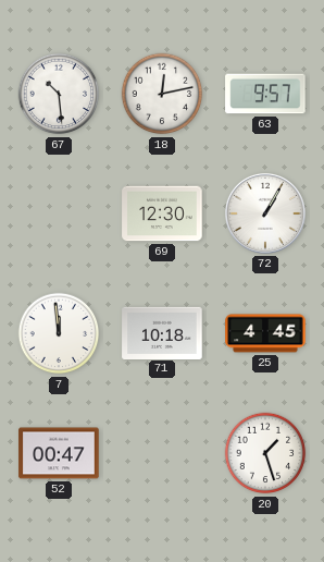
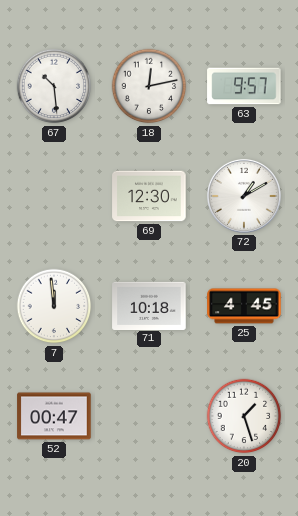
72: 1:05 -> 1:10
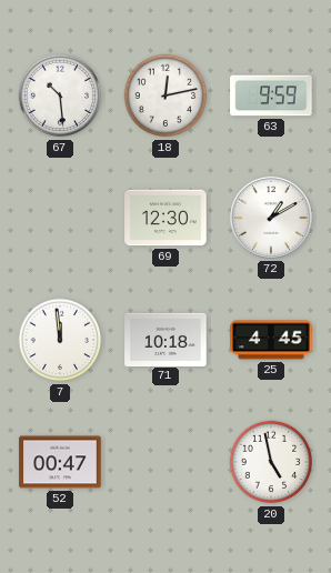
63: 9:57 -> 9:59
20: 1:27 -> 4:58
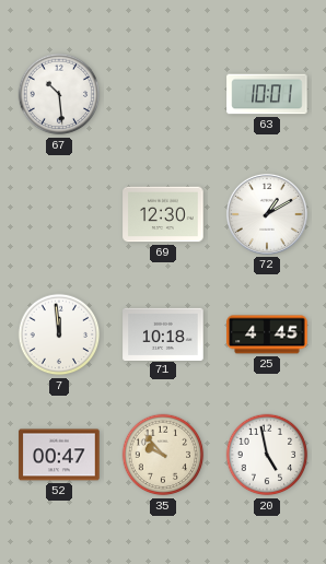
18: 12:13 -> none
63: 9:59 -> 10:01
35: none -> 9:53
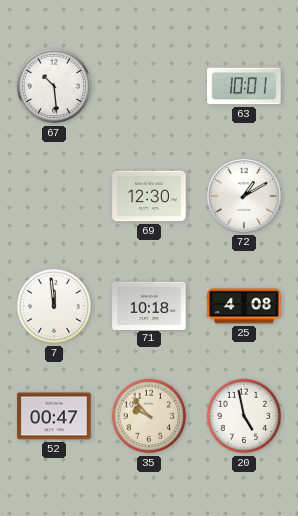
25: 4:45 -> 4:08
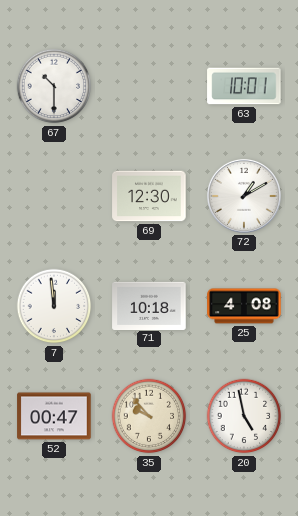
67: 10:29 -> 10:30
